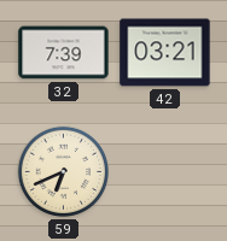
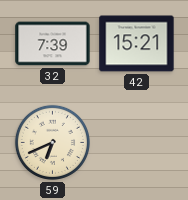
42: 03:21 -> 15:21
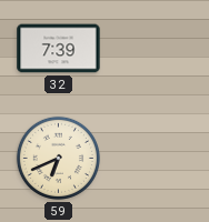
42: 15:21 -> none
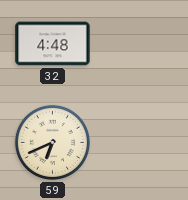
32: 7:39 -> 4:48
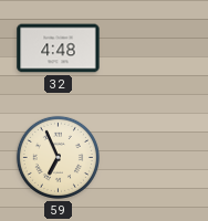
59: 6:41 -> 6:56
